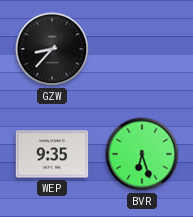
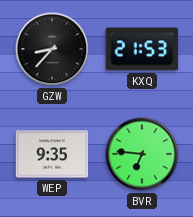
KXQ: none -> 21:53
BVR: 6:27 -> 6:46
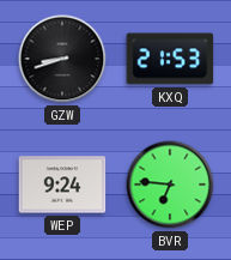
GZW: 8:37 -> 8:42
WEP: 9:35 -> 9:24
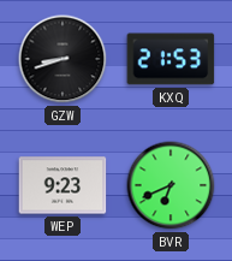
WEP: 9:24 -> 9:23
BVR: 6:46 -> 6:41
